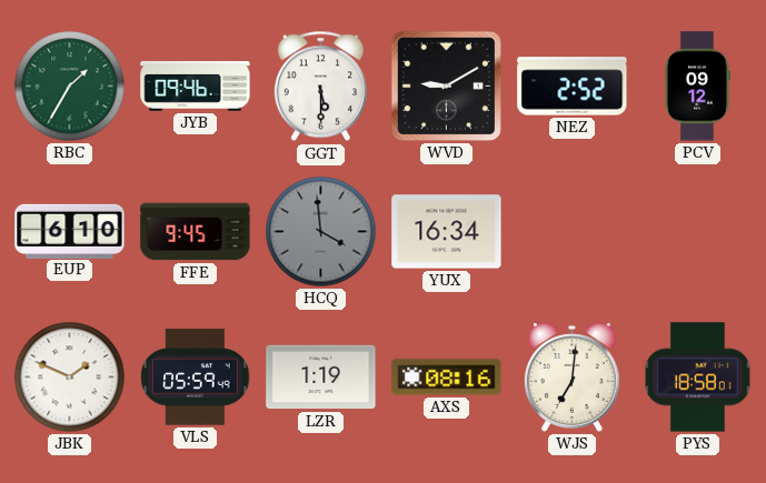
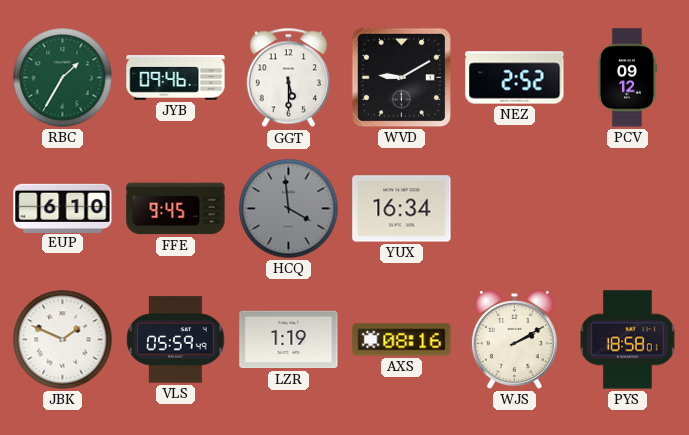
WJS: 7:01 -> 2:10
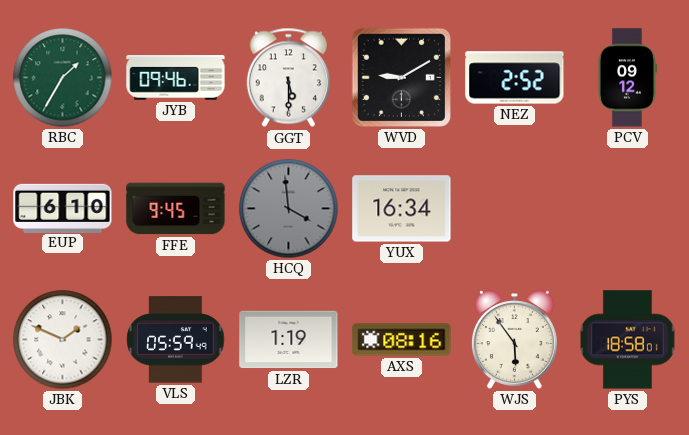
WJS: 2:10 -> 5:54
